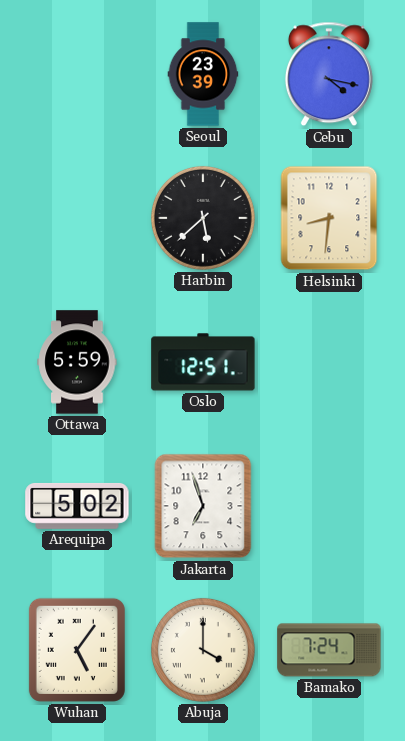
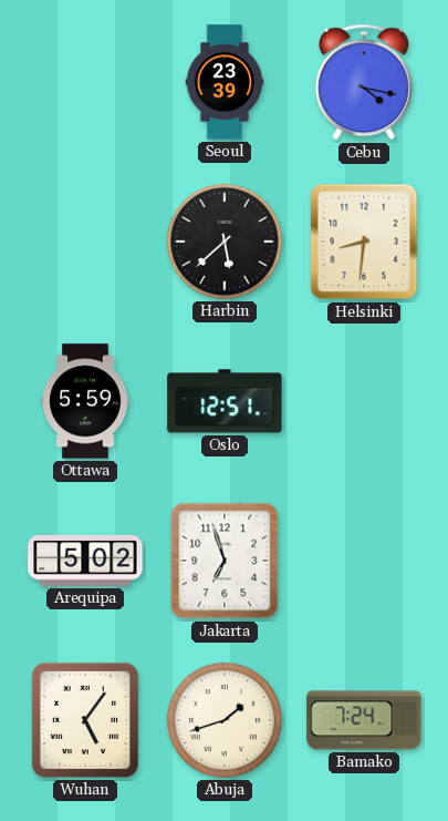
Abuja: 4:00 -> 1:42
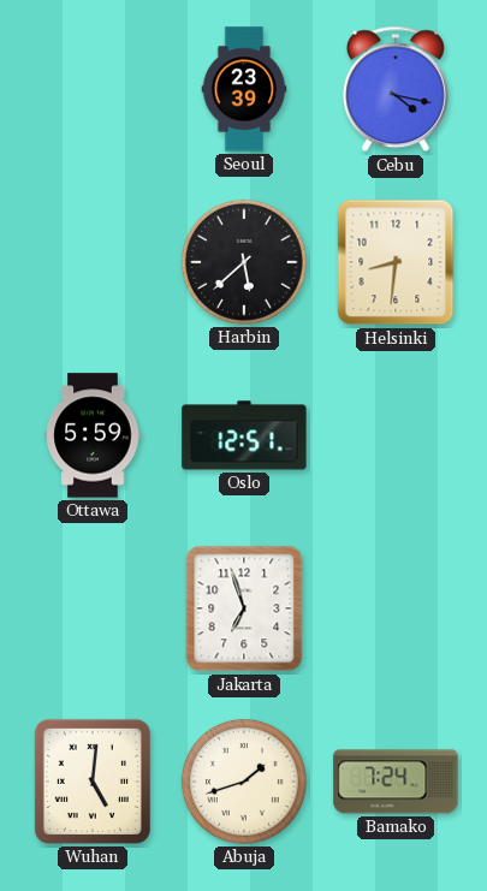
Arequipa: 5:02 -> none
Wuhan: 5:06 -> 5:01
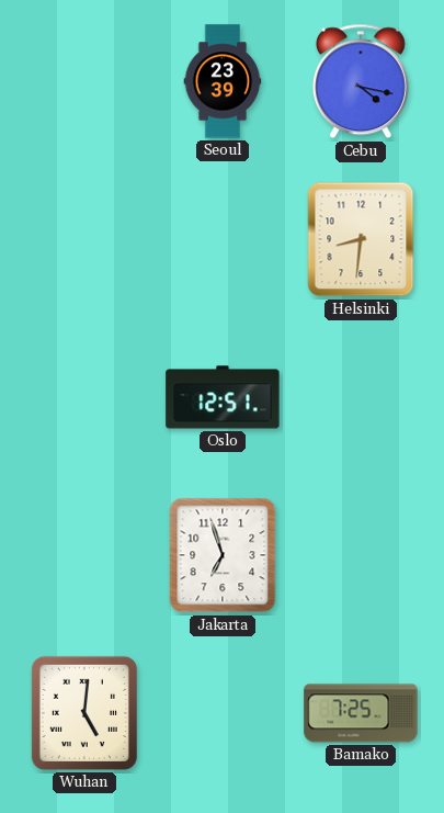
Harbin: 5:38 -> none
Ottawa: 5:59 -> none
Abuja: 1:42 -> none
Bamako: 7:24 -> 7:25
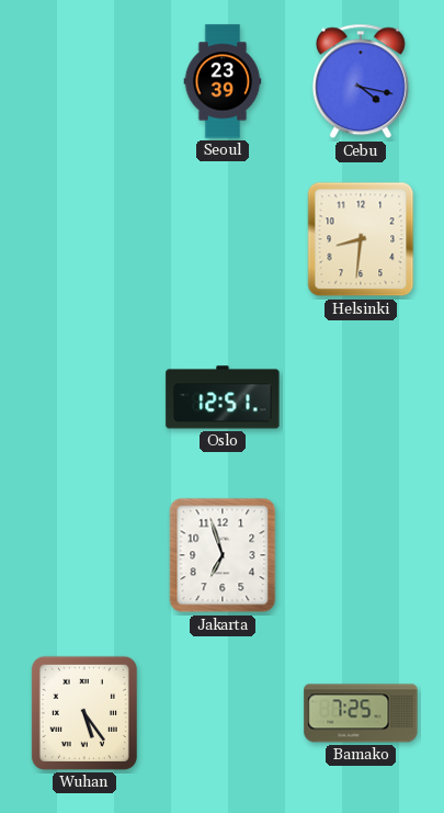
Wuhan: 5:01 -> 5:24
